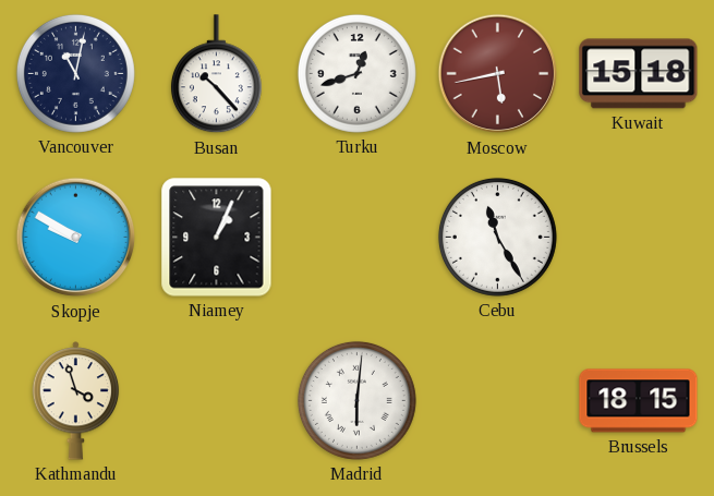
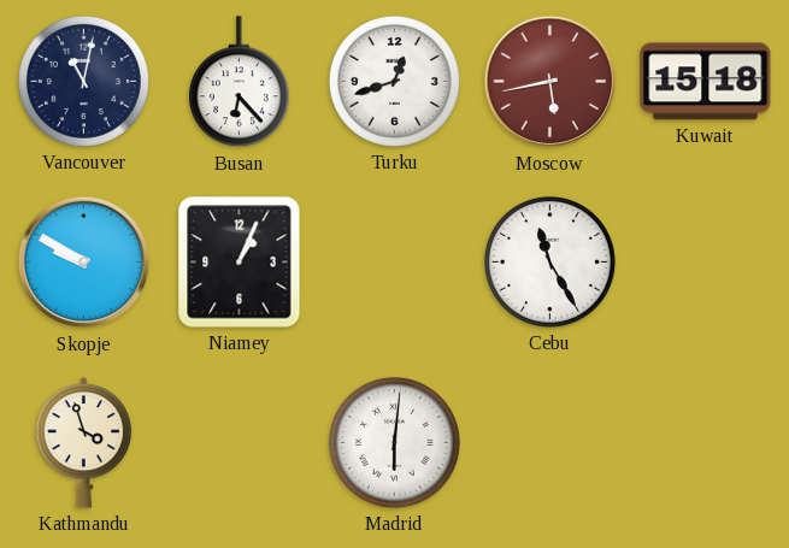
Busan: 10:23 -> 6:23
Brussels: 18:15 -> none
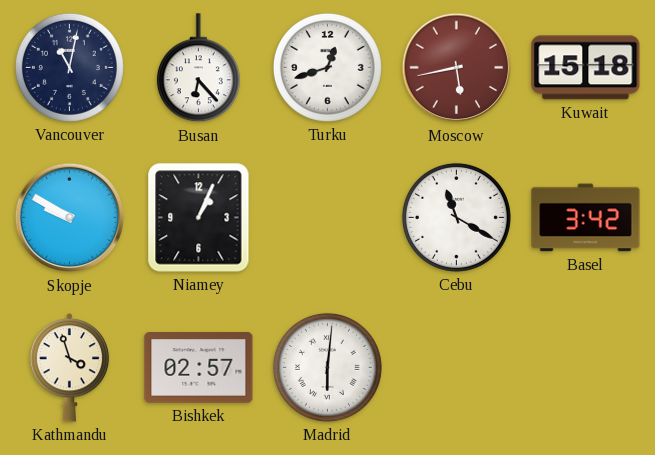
Cebu: 11:25 -> 11:20
Basel: none -> 3:42
Bishkek: none -> 02:57
